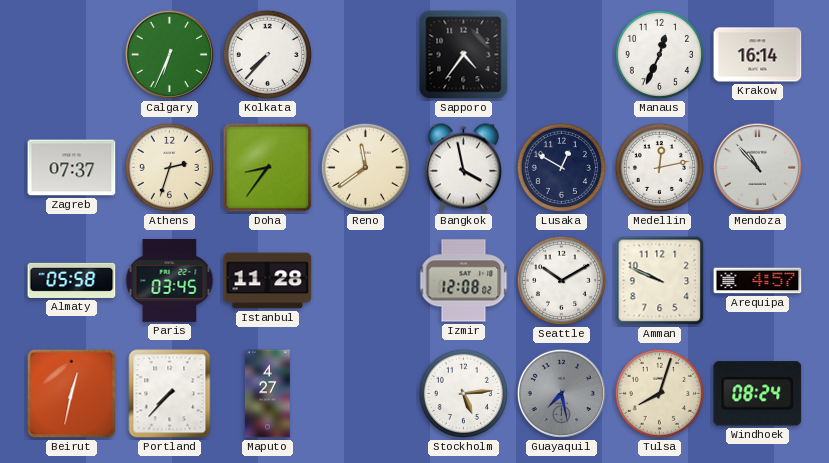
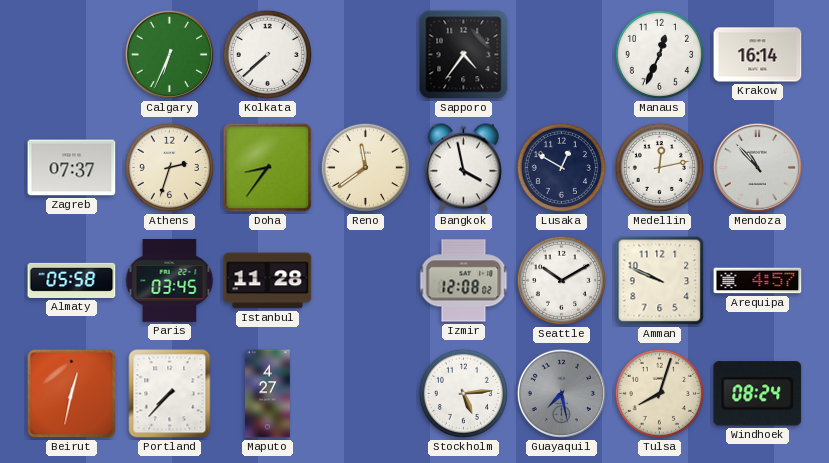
Kolkata: 7:37 -> 7:38
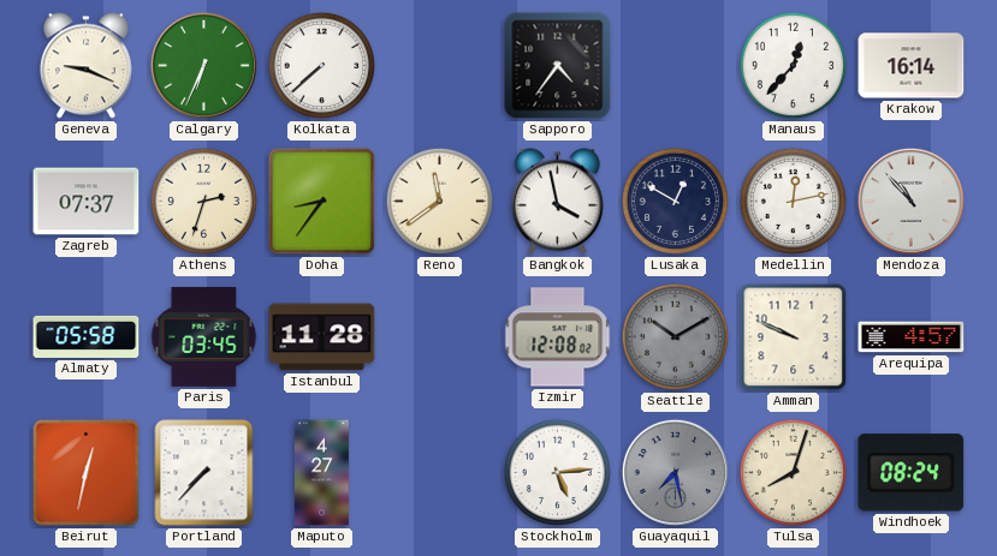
Geneva: none -> 9:19
Manaus: 12:34 -> 12:37
Seattle dial: white -> grey
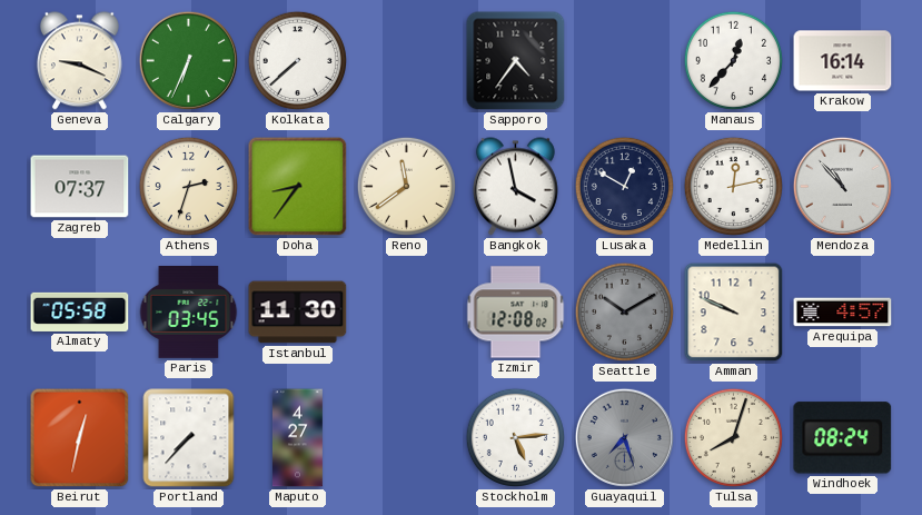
Istanbul: 11:28 -> 11:30
Guayaquil: 7:28 -> 7:27
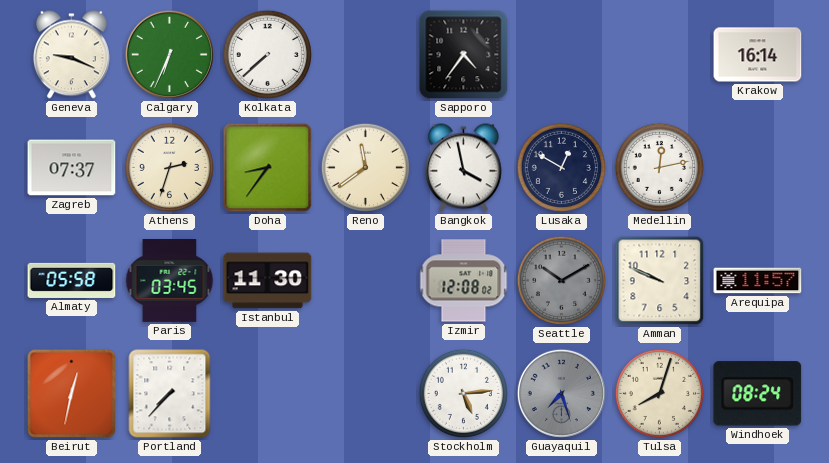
Manaus: 12:37 -> none
Mendoza: 10:53 -> none
Arequipa: 4:57 -> 11:57
Maputo: 4:27 -> none
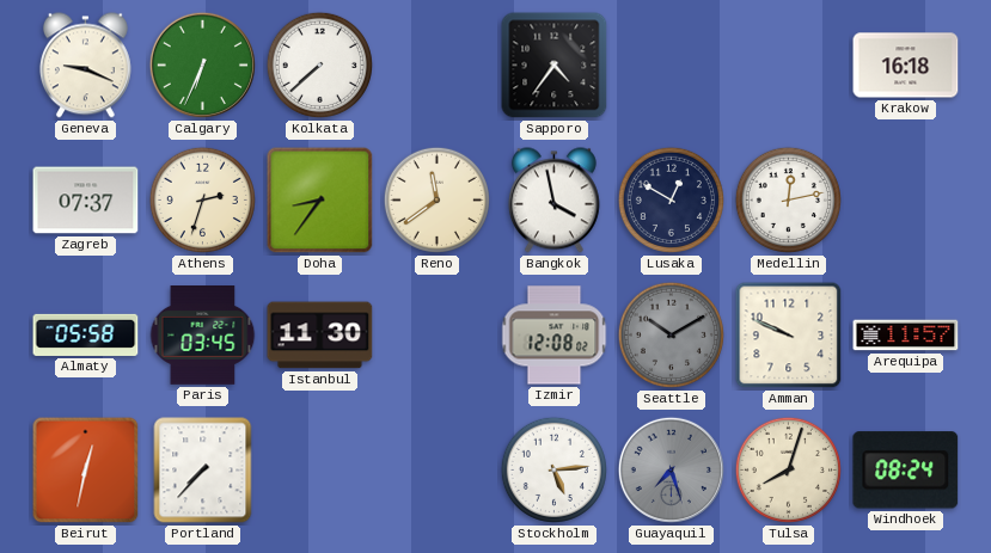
Krakow: 16:14 -> 16:18
